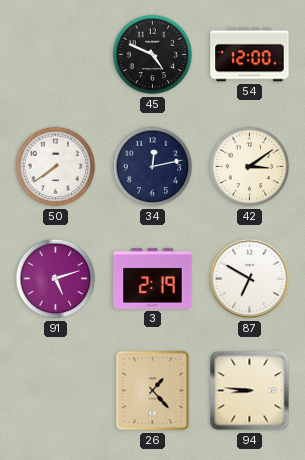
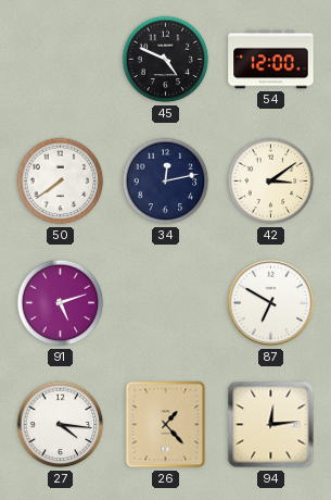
3: 2:19 -> none
27: none -> 4:16
94: 8:46 -> 12:14
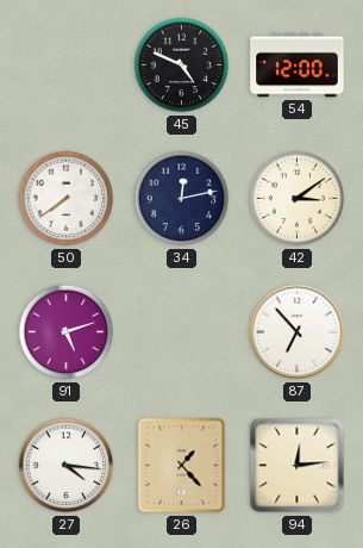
87: 6:50 -> 6:53
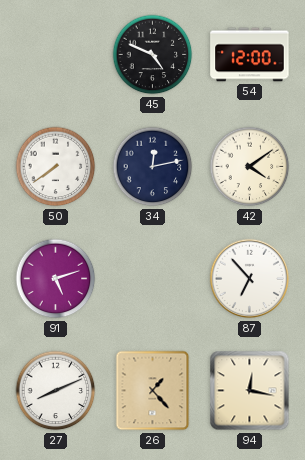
42: 3:09 -> 4:09
27: 4:16 -> 8:11
94: 12:14 -> 12:17
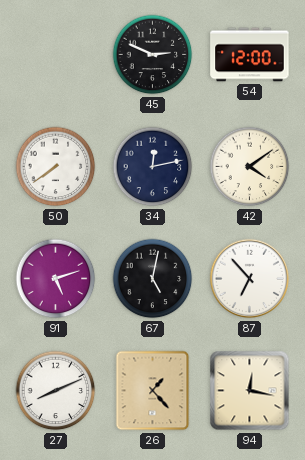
45: 4:49 -> 2:49
67: none -> 5:02
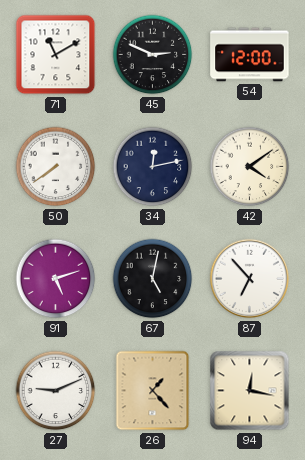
71: none -> 11:10
27: 8:11 -> 9:11
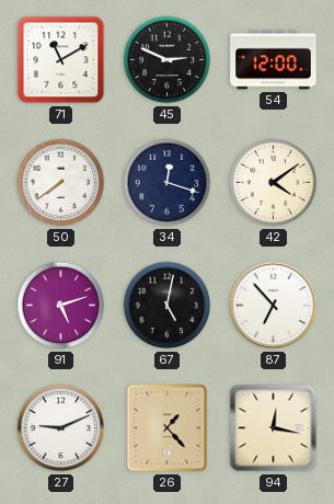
34: 12:13 -> 12:18
